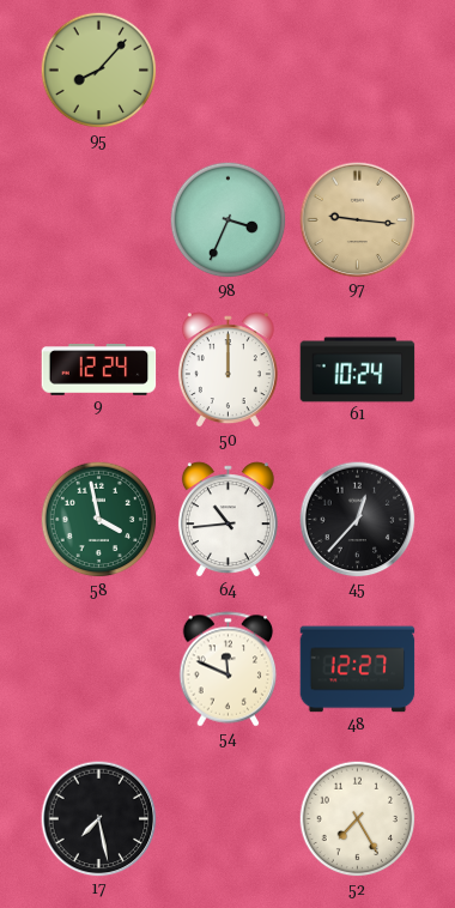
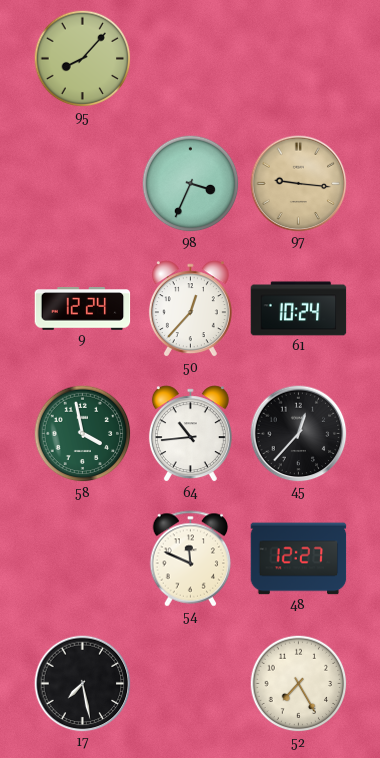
50: 12:00 -> 12:37
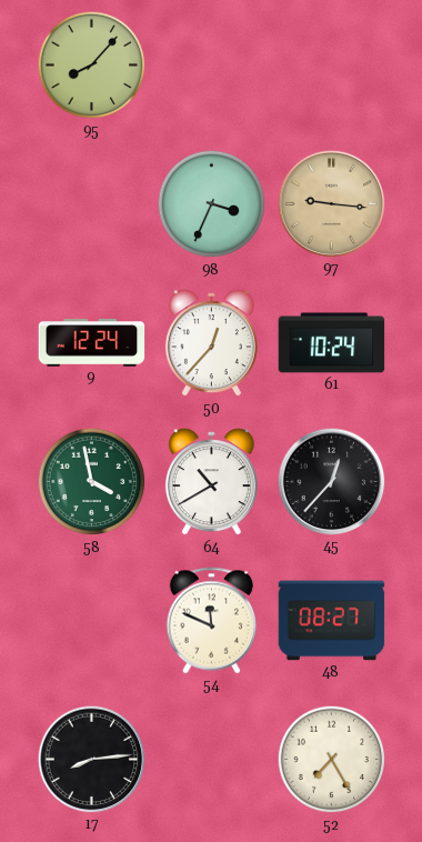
64: 10:44 -> 10:40
48: 12:27 -> 08:27
17: 7:28 -> 8:14
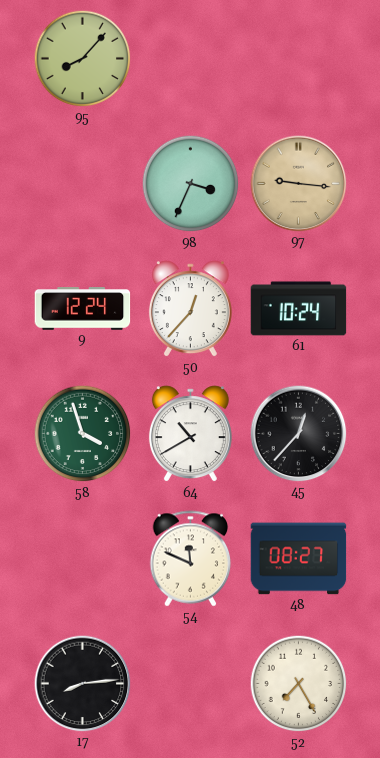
58: 3:58 -> 3:57
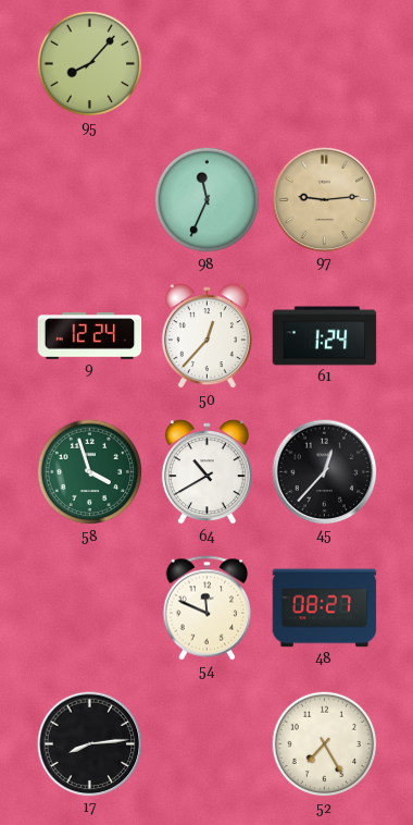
98: 3:34 -> 11:34
97: 9:16 -> 9:14
61: 10:24 -> 1:24
